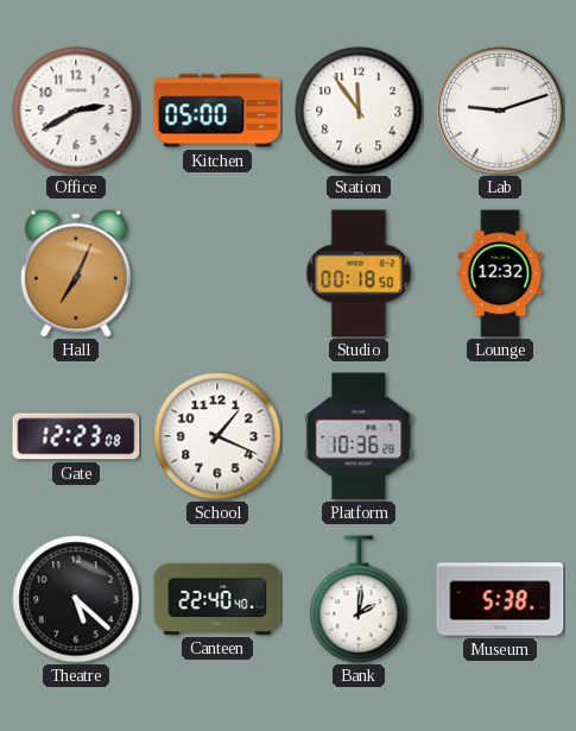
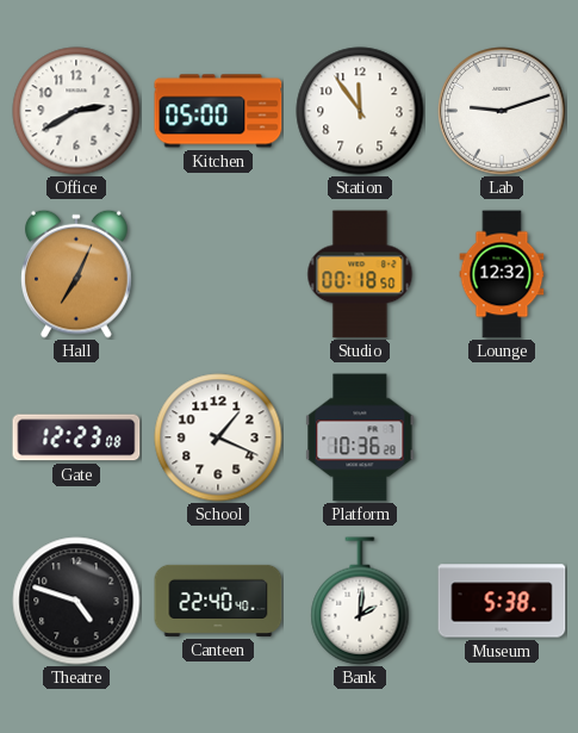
Theatre: 5:22 -> 4:48
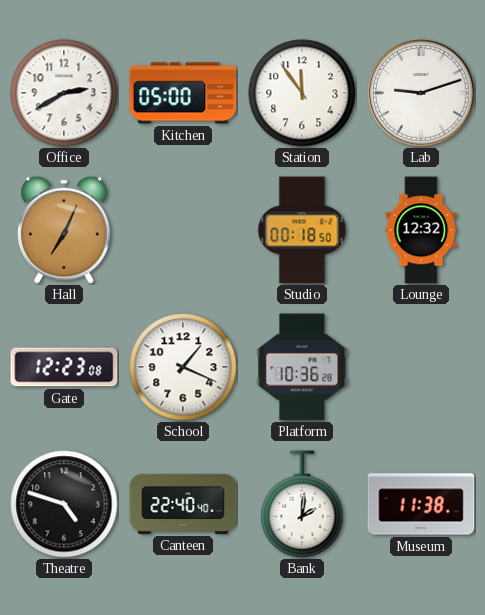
Museum: 5:38 -> 11:38
